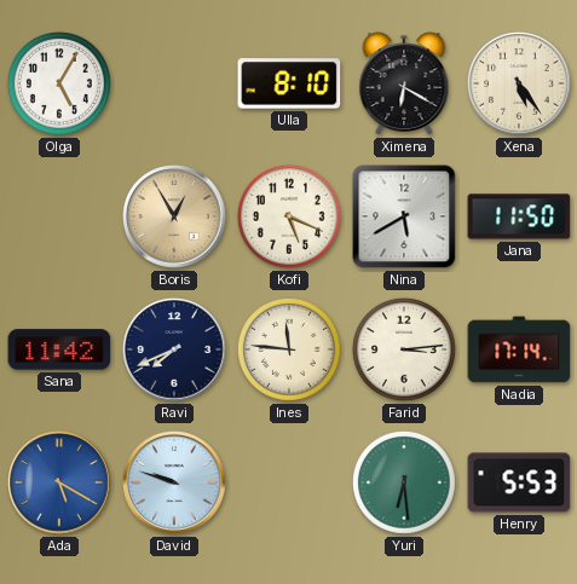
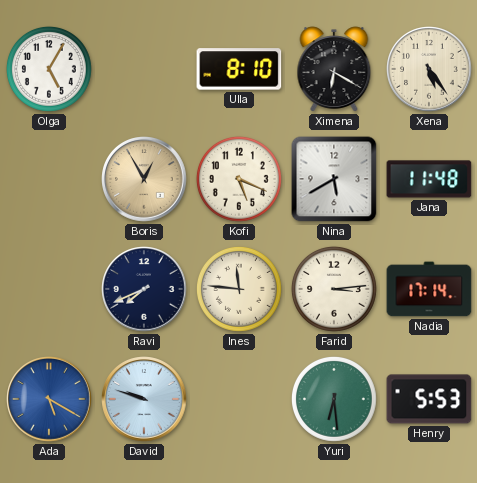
Jana: 11:50 -> 11:48
Sana: 11:42 -> none
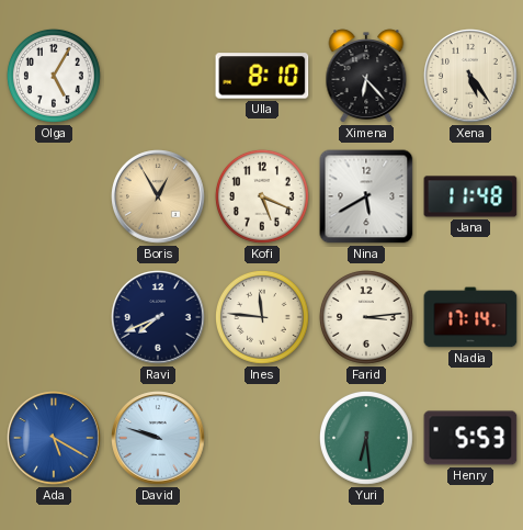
Ximena: 6:20 -> 6:23
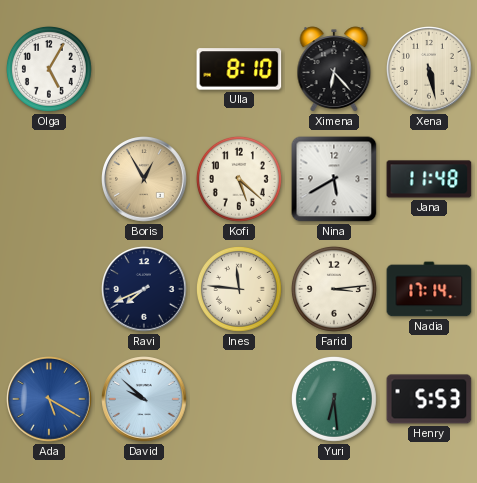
Xena: 5:24 -> 5:28
Kofi: 5:19 -> 5:22
David: 9:48 -> 9:52
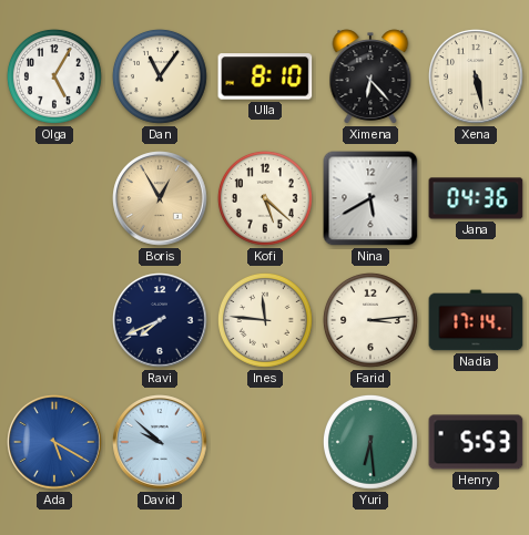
Dan: none -> 11:06
Jana: 11:48 -> 04:36
